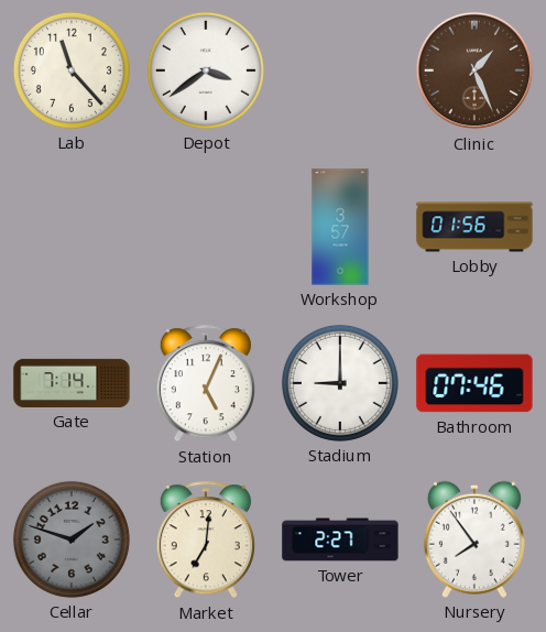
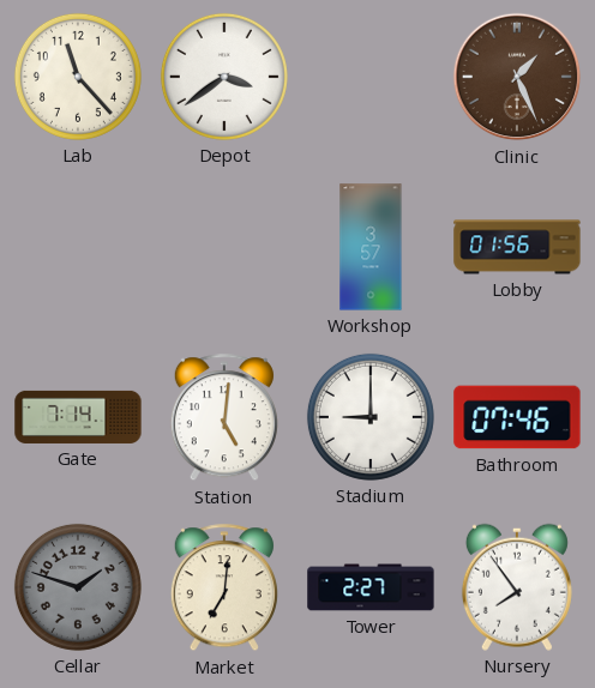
Station: 5:04 -> 5:01
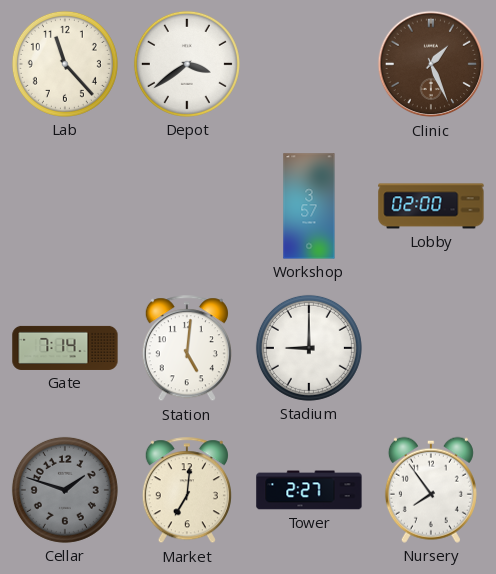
Lobby: 01:56 -> 02:00
Bathroom: 07:46 -> none
